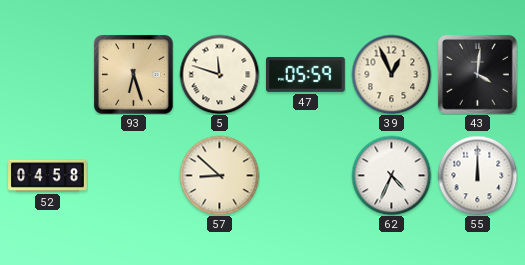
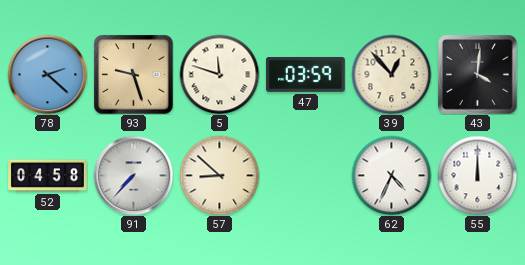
78: none -> 2:22
93: 6:27 -> 9:27
47: 05:59 -> 03:59
39: 12:56 -> 12:53
91: none -> 7:37
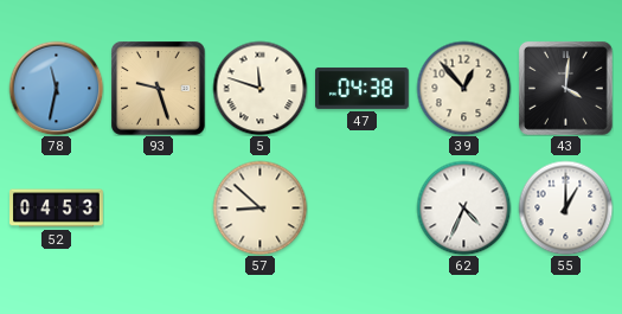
78: 2:22 -> 11:32
47: 03:59 -> 04:38
52: 04:58 -> 04:53
91: 7:37 -> none
55: 12:00 -> 1:00
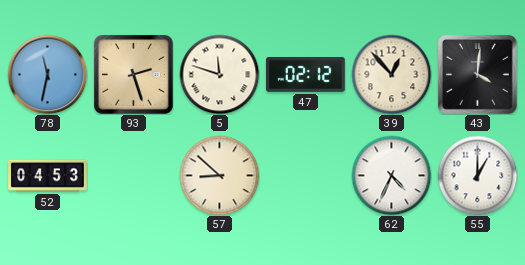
93: 9:27 -> 2:27
47: 04:38 -> 02:12
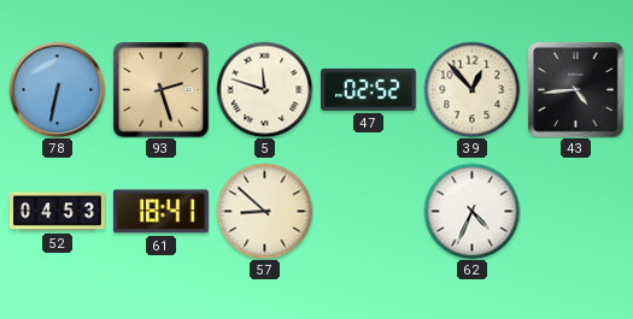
78: 11:32 -> 6:32
47: 02:12 -> 02:52
43: 4:01 -> 4:44
61: none -> 18:41
55: 1:00 -> none
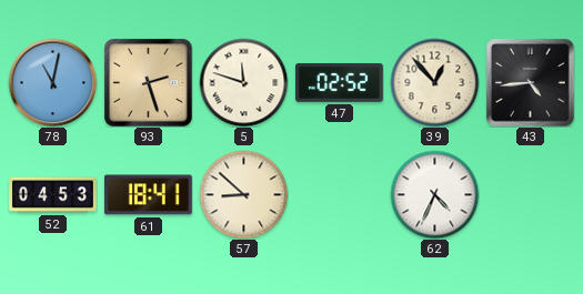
78: 6:32 -> 11:02
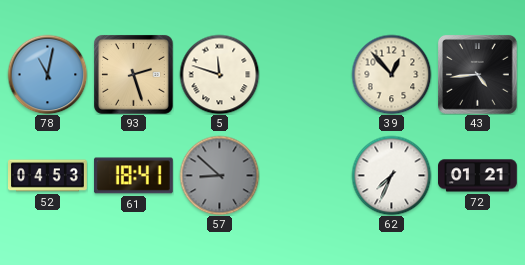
47: 02:52 -> none
57 dial: cream -> grey
62: 4:34 -> 7:34
72: none -> 01:21
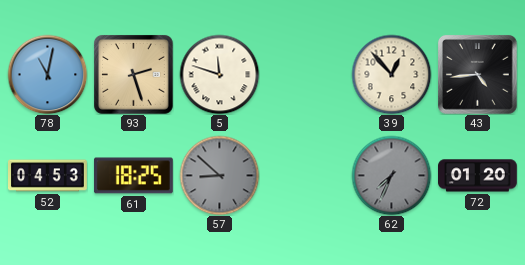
61: 18:41 -> 18:25
62 dial: white -> grey
72: 01:21 -> 01:20
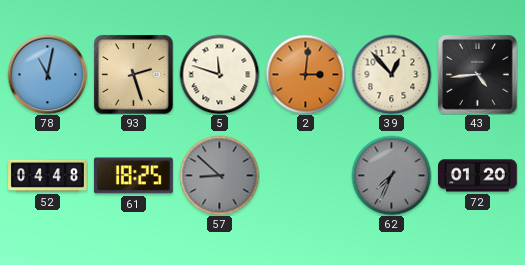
2: none -> 3:01
52: 04:53 -> 04:48
